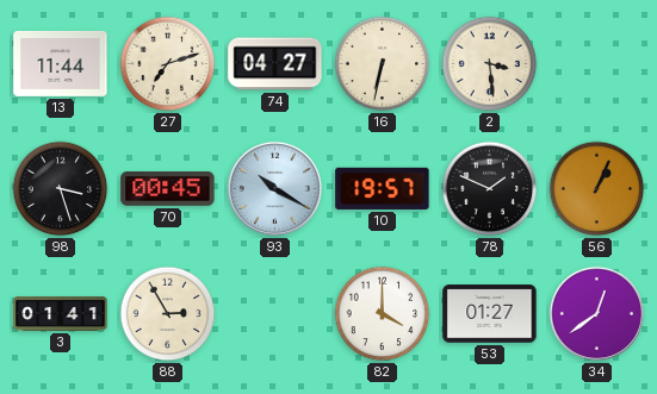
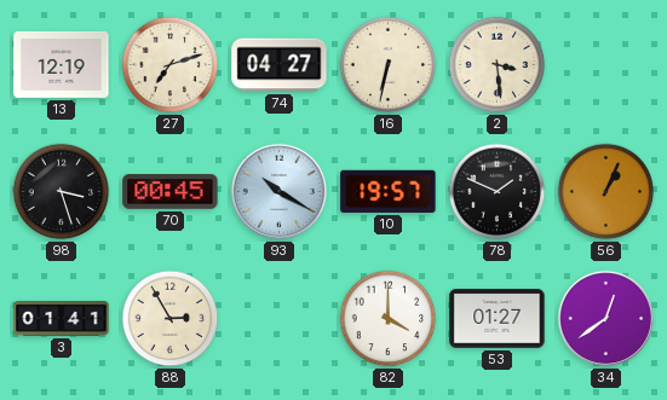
13: 11:44 -> 12:19
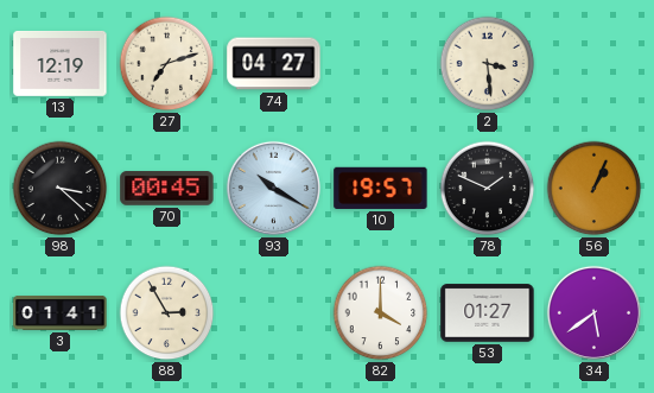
16: 6:32 -> none
98: 3:27 -> 3:22
34: 12:39 -> 5:39
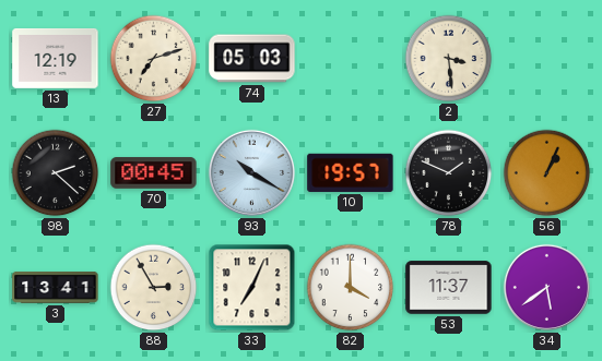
74: 04:27 -> 05:03
98: 3:22 -> 2:22
3: 01:41 -> 13:41
33: none -> 7:04
53: 01:27 -> 11:37
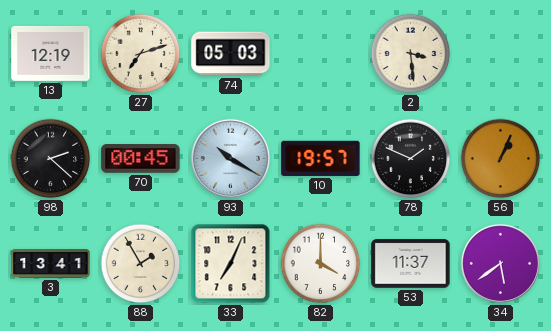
88: 2:55 -> 1:55
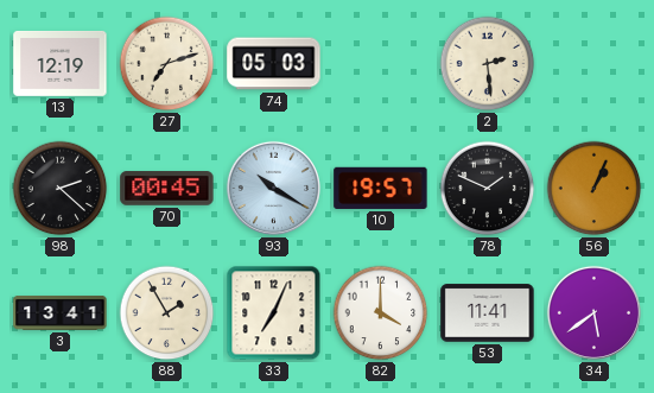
2: 3:29 -> 2:29
53: 11:37 -> 11:41
